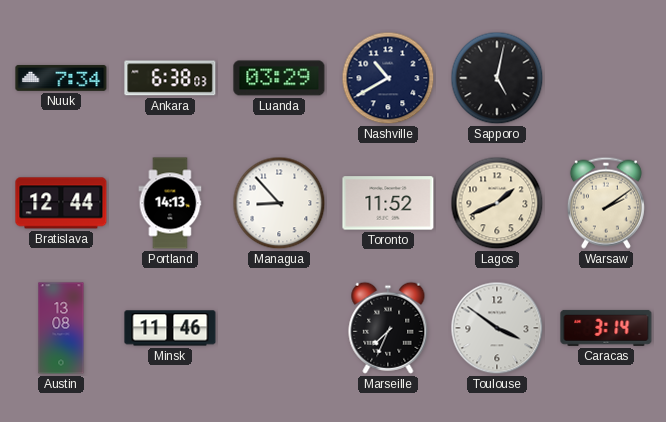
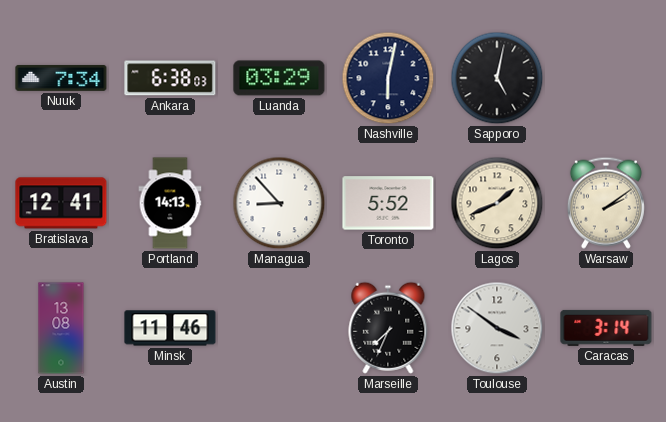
Nashville: 10:40 -> 6:02
Bratislava: 12:44 -> 12:41
Toronto: 11:52 -> 5:52
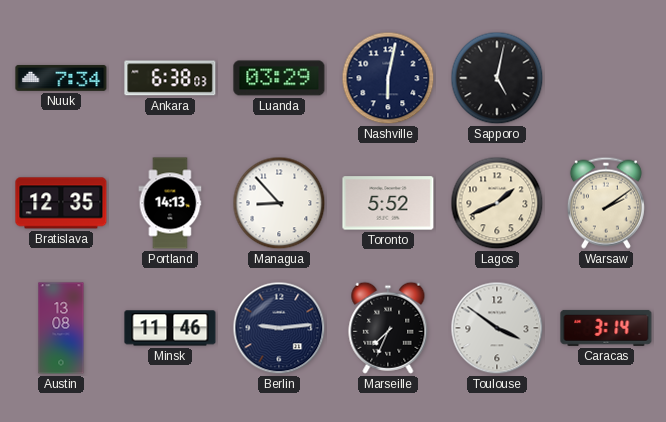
Bratislava: 12:41 -> 12:35
Berlin: none -> 9:14
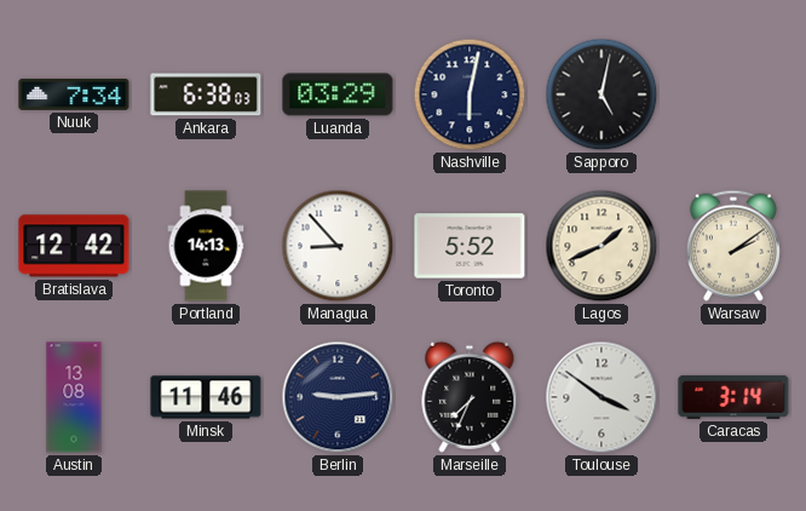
Bratislava: 12:35 -> 12:42
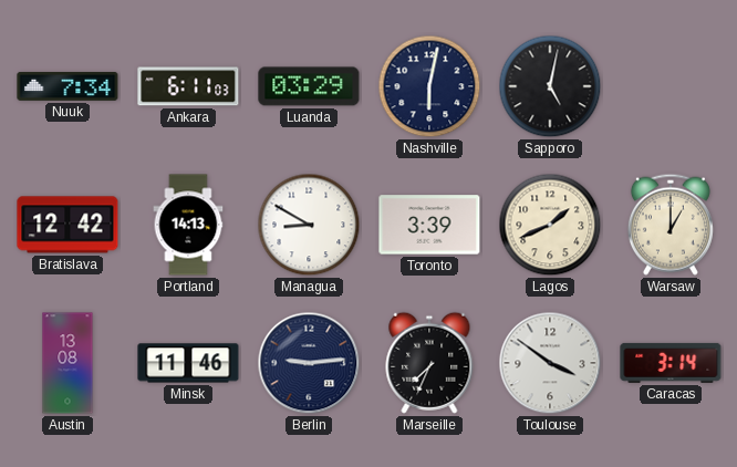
Ankara: 6:38 -> 6:11
Managua: 8:53 -> 8:50
Toronto: 5:52 -> 3:39
Warsaw: 2:09 -> 1:00
